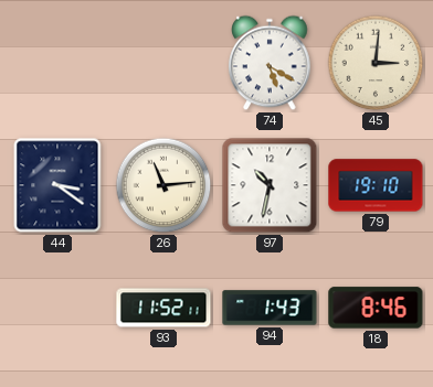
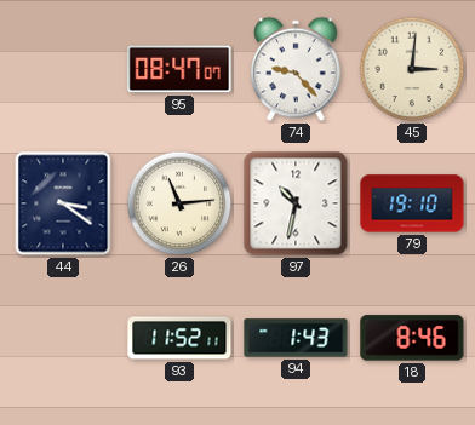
95: none -> 08:47
74: 5:20 -> 9:23
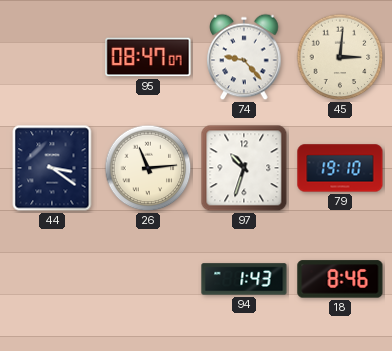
97: 10:32 -> 10:33
93: 11:52 -> none
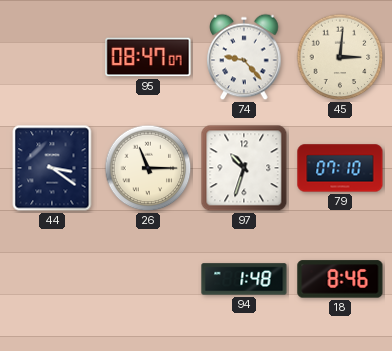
26: 11:14 -> 11:15
79: 19:10 -> 07:10
94: 1:43 -> 1:48
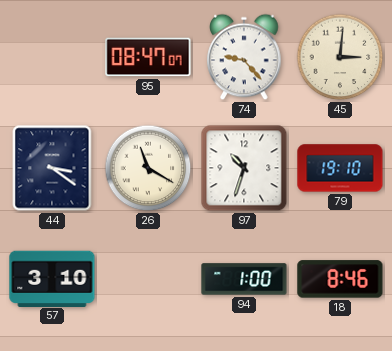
26: 11:15 -> 11:20
79: 07:10 -> 19:10
57: none -> 3:10
94: 1:48 -> 1:00
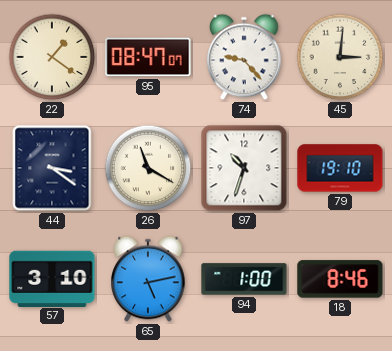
22: none -> 1:21
65: none -> 5:13
